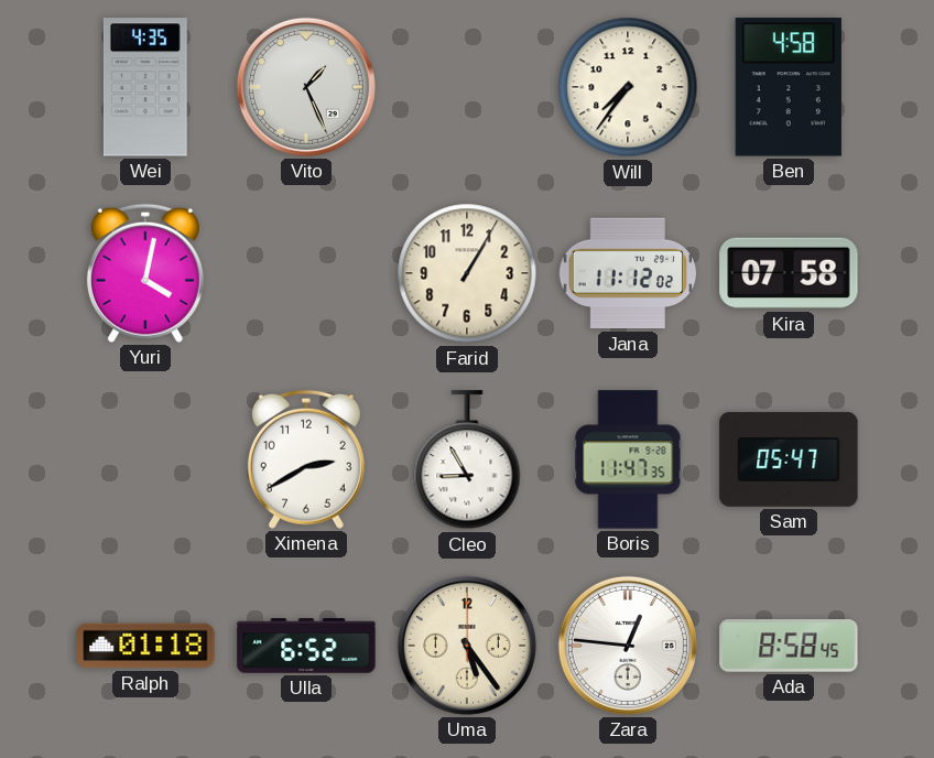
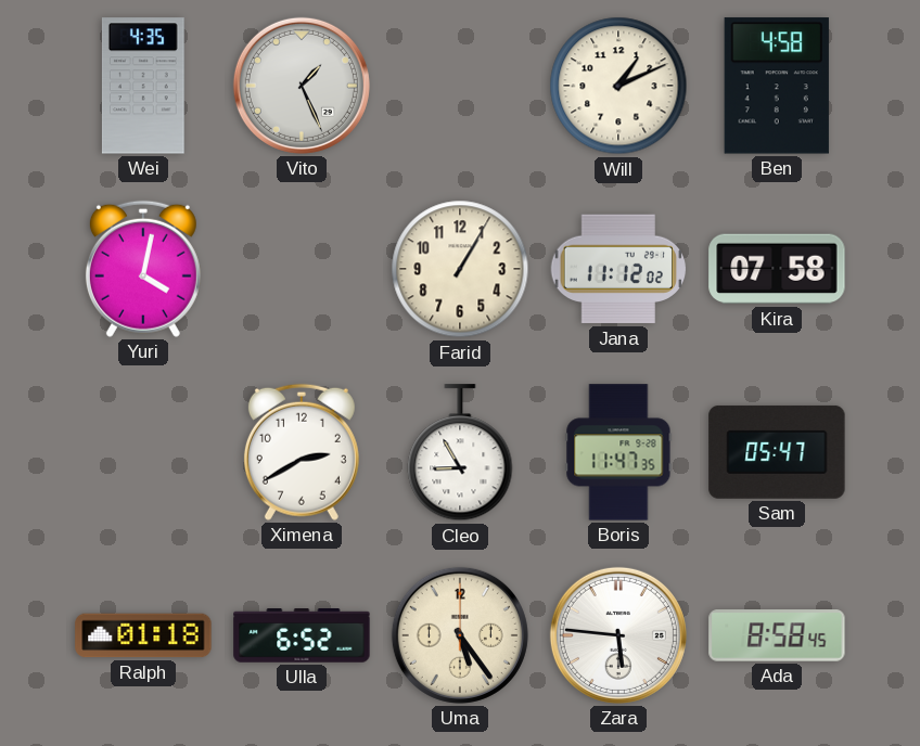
Will: 7:36 -> 1:11
Zara: 12:46 -> 5:46
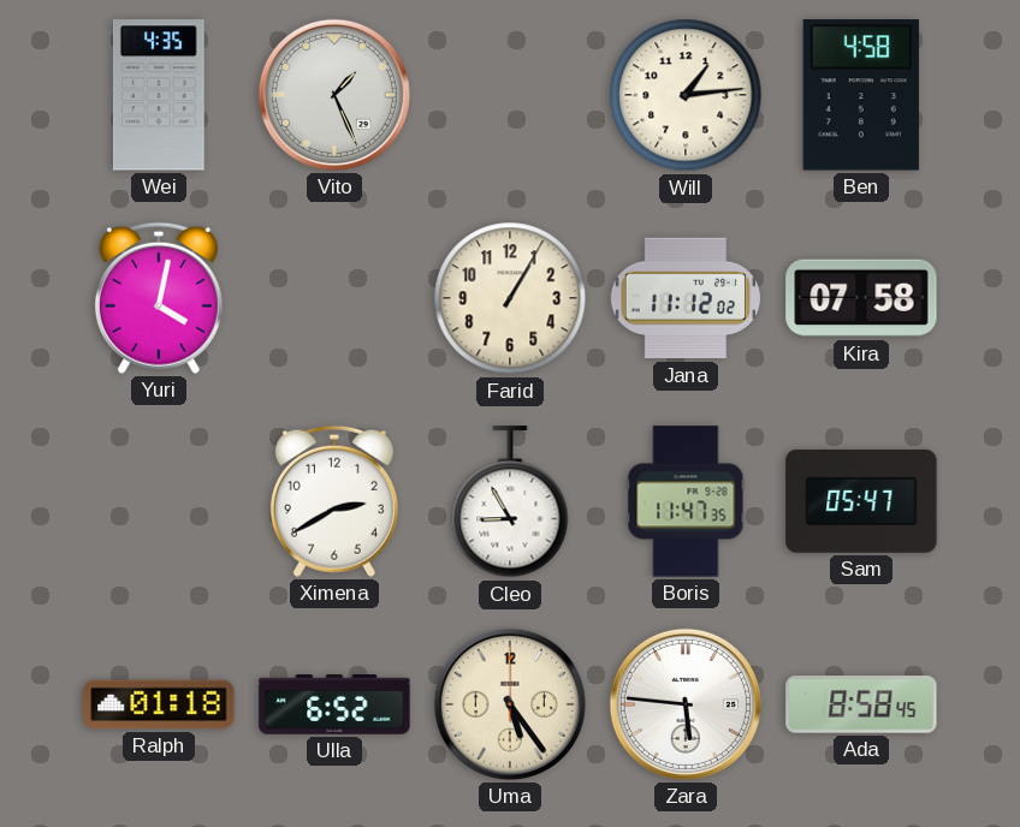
Will: 1:11 -> 1:14
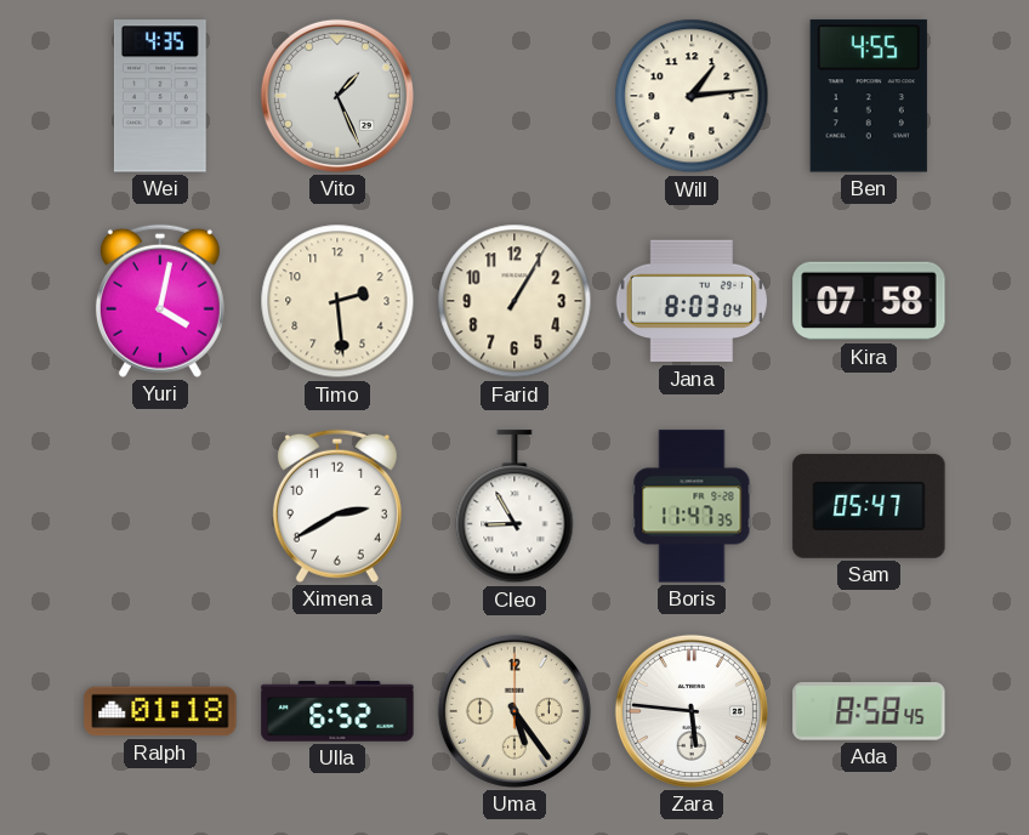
Ben: 4:58 -> 4:55
Timo: none -> 2:29
Jana: 11:12 -> 8:03
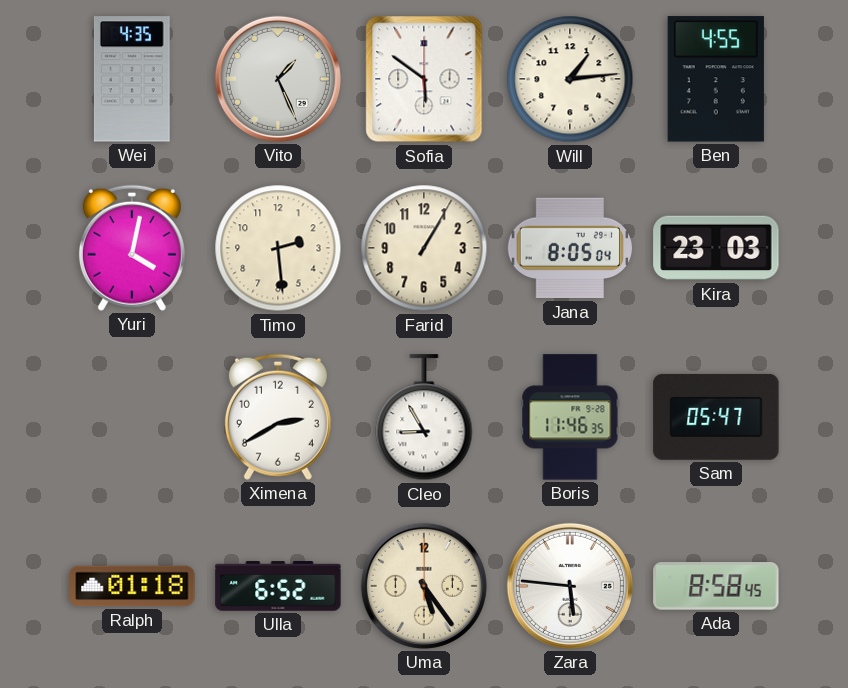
Sofia: none -> 5:51
Jana: 8:03 -> 8:05
Kira: 07:58 -> 23:03
Boris: 11:47 -> 11:46
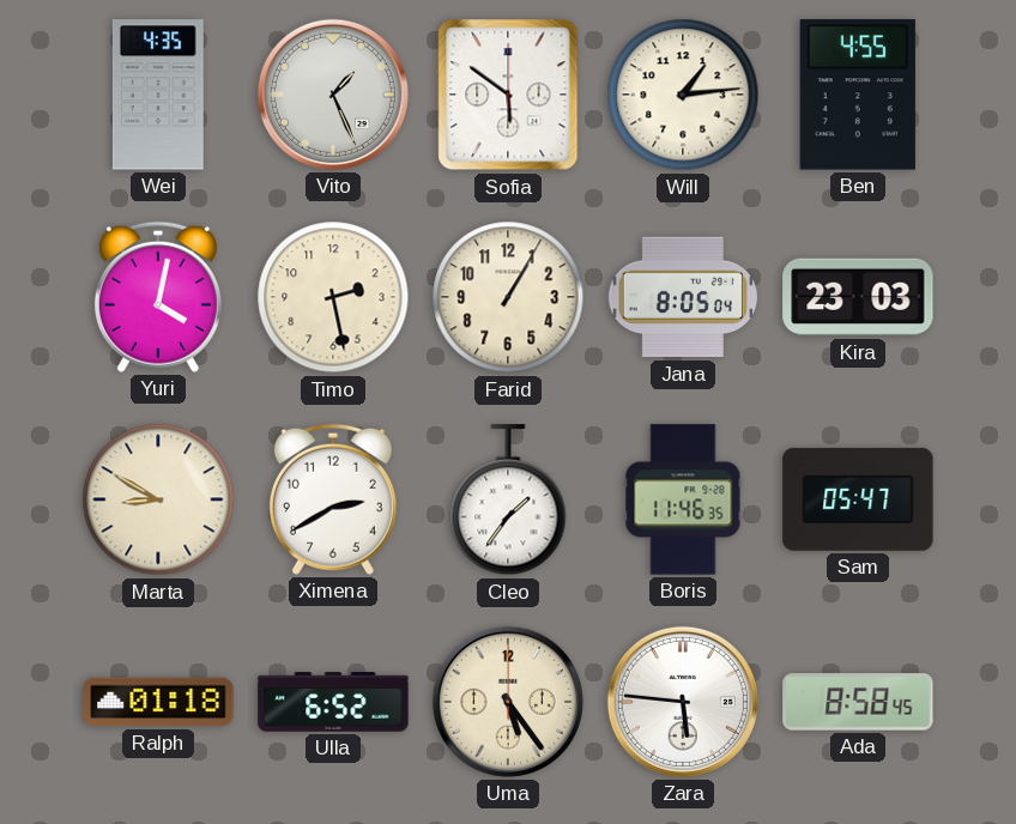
Timo: 2:29 -> 2:28
Marta: none -> 8:50
Cleo: 8:55 -> 1:36
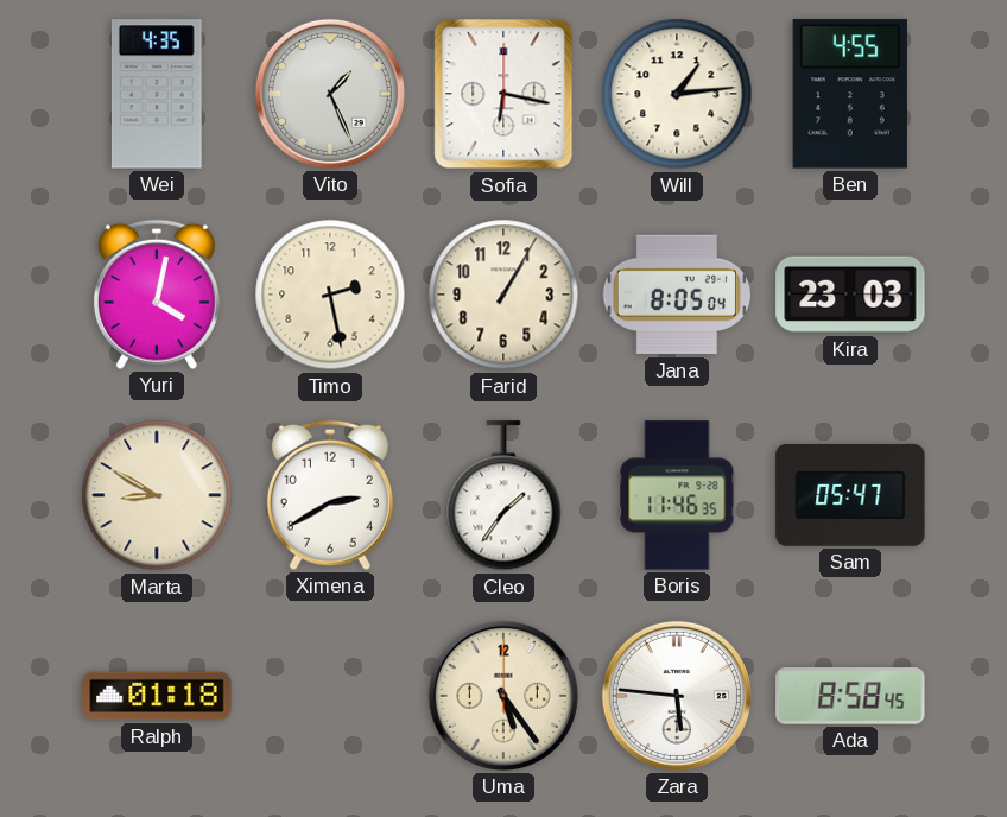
Sofia: 5:51 -> 6:17
Ulla: 6:52 -> none
